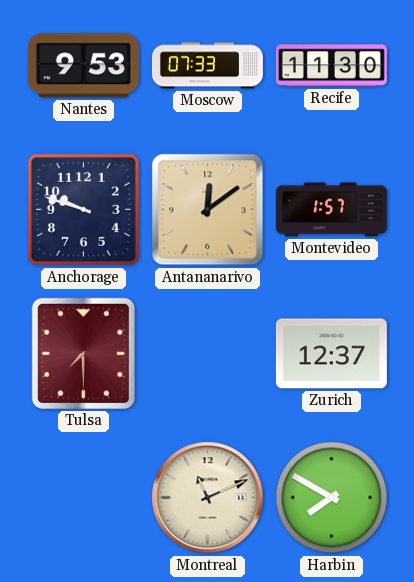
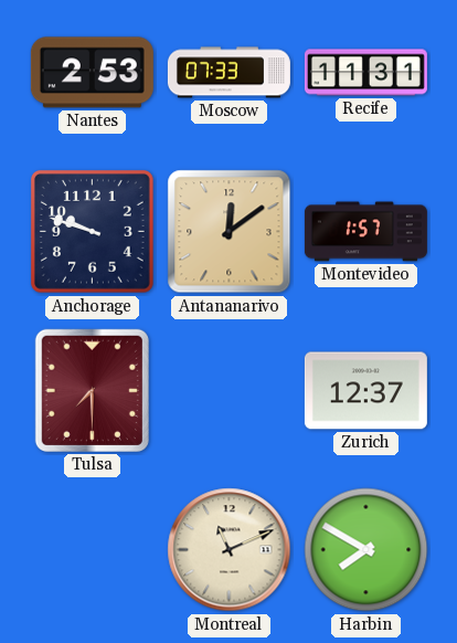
Nantes: 9:53 -> 2:53
Recife: 11:30 -> 11:31
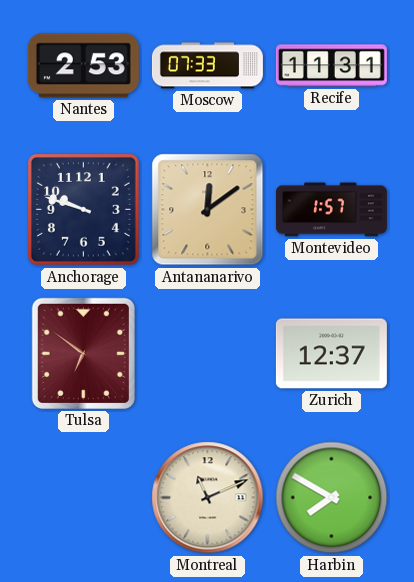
Tulsa: 7:30 -> 6:51
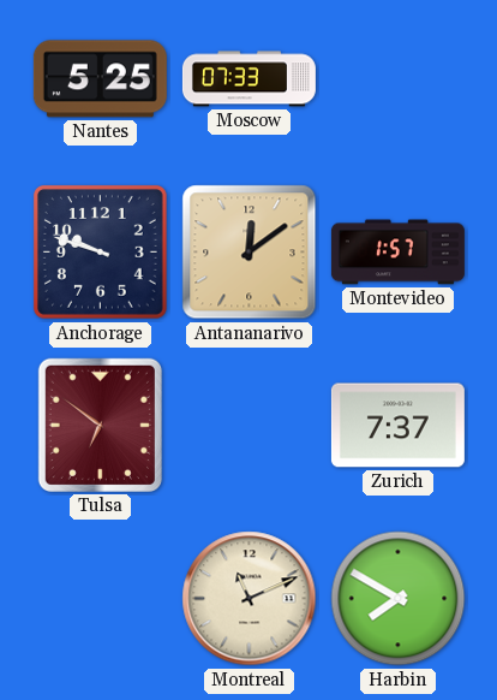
Nantes: 2:53 -> 5:25
Recife: 11:31 -> none
Zurich: 12:37 -> 7:37
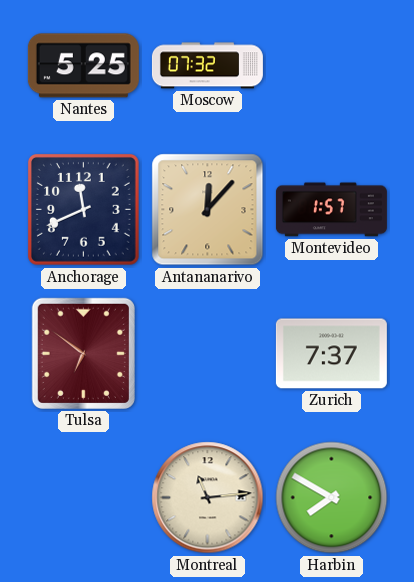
Moscow: 07:33 -> 07:32
Anchorage: 9:48 -> 11:41
Antananarivo: 12:09 -> 12:07
Montreal: 11:11 -> 11:14
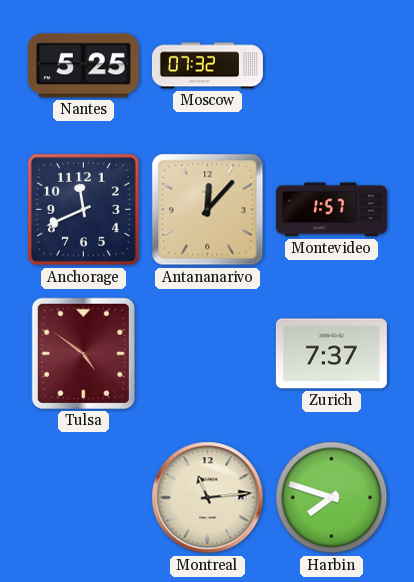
Tulsa: 6:51 -> 4:51
Harbin: 7:50 -> 7:48
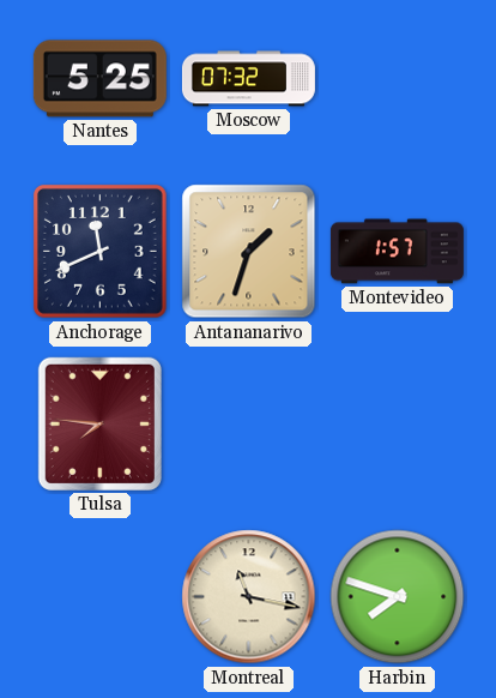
Antananarivo: 12:07 -> 1:33
Tulsa: 4:51 -> 7:46
Zurich: 7:37 -> none
Montreal: 11:14 -> 11:17
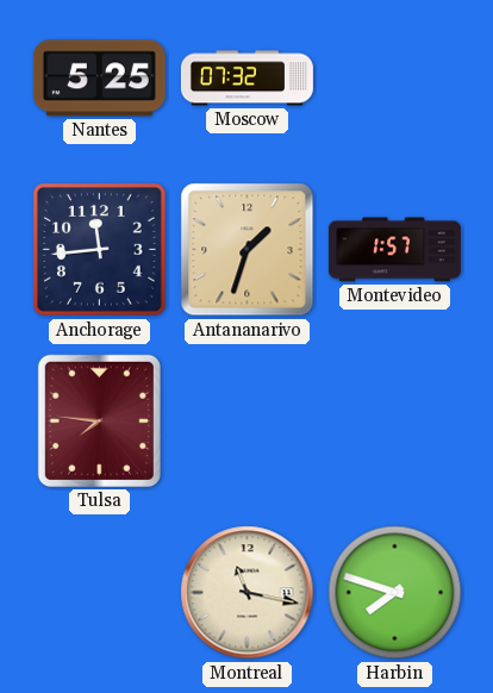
Anchorage: 11:41 -> 11:44
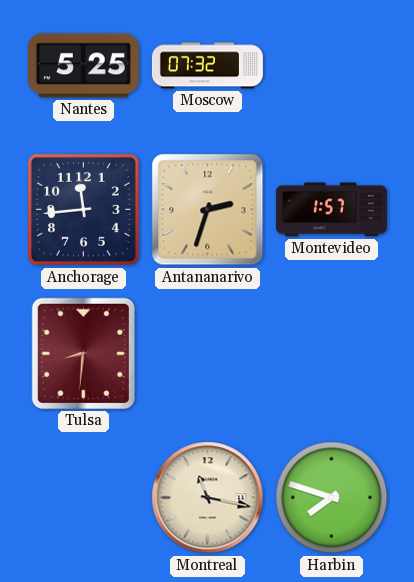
Antananarivo: 1:33 -> 2:33
Tulsa: 7:46 -> 8:31
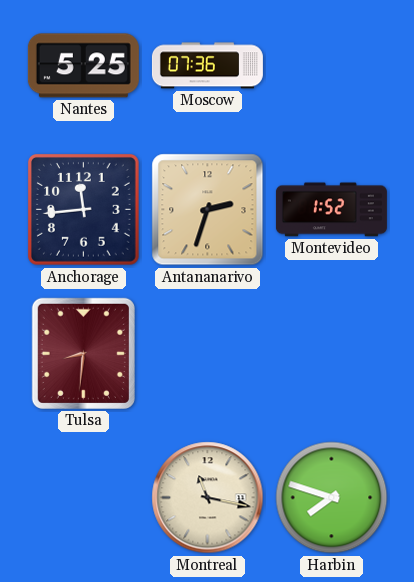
Moscow: 07:32 -> 07:36
Montevideo: 1:57 -> 1:52
